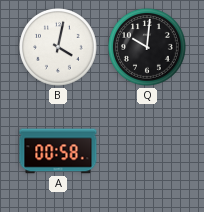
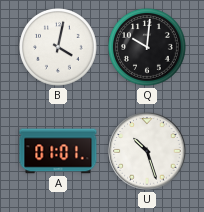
A: 00:58 -> 01:01
U: none -> 10:27
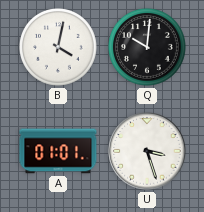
U: 10:27 -> 3:27
